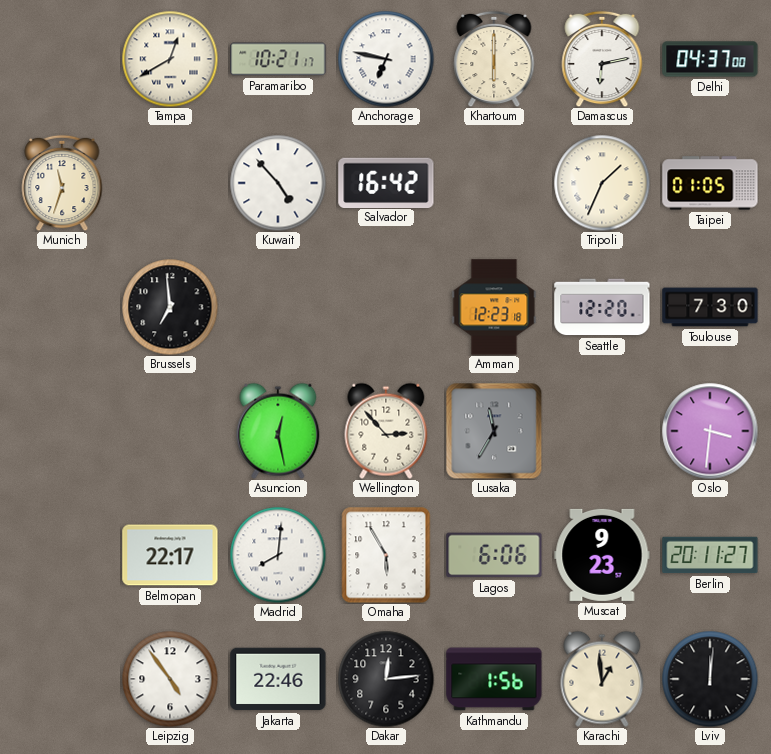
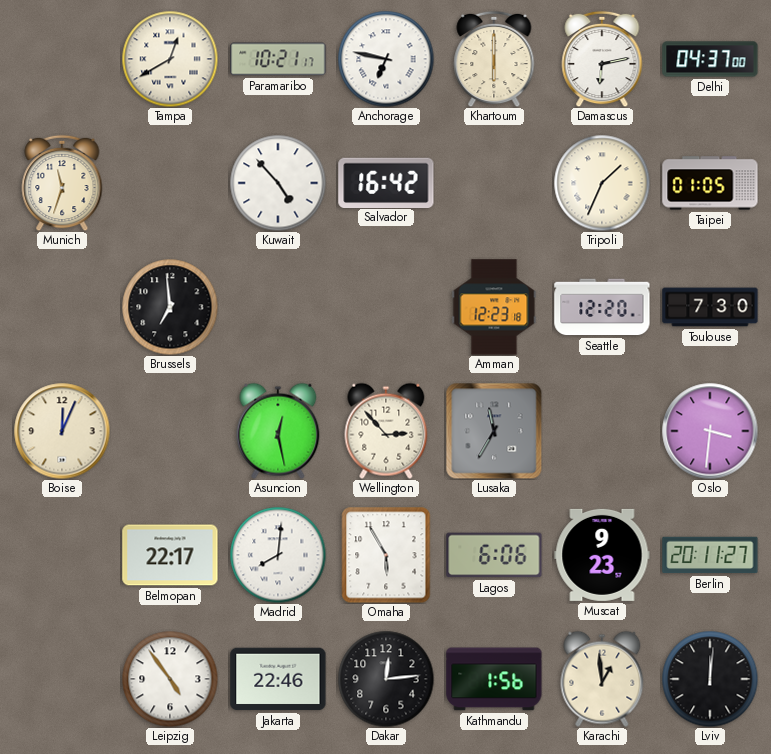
Boise: none -> 12:04
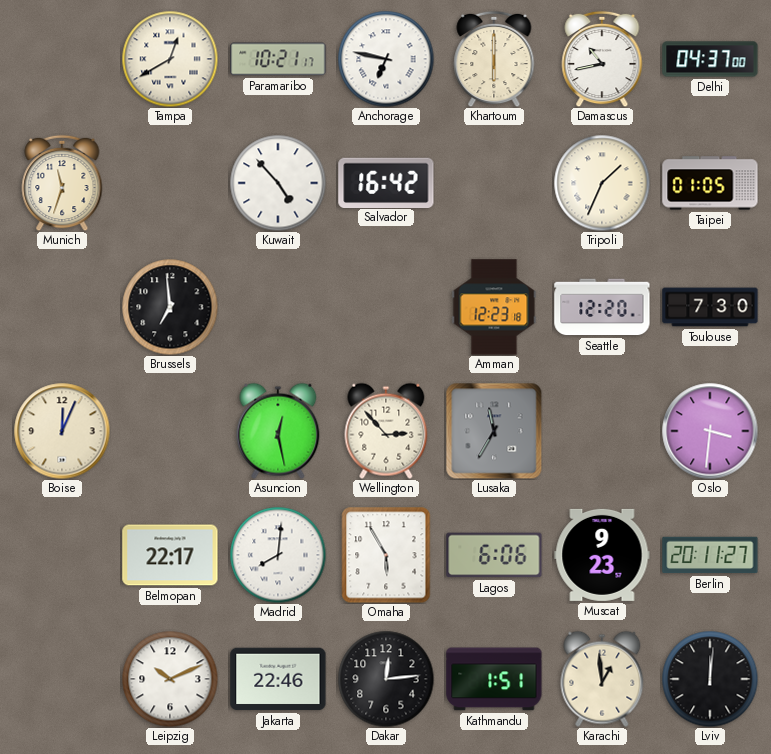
Damascus: 6:13 -> 10:43
Leipzig: 4:54 -> 10:11
Kathmandu: 1:56 -> 1:51
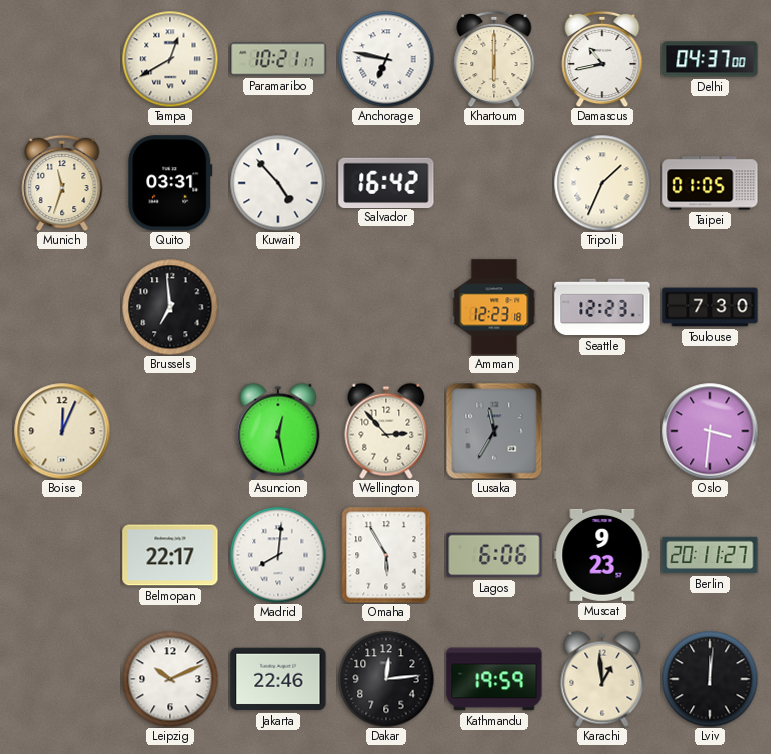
Quito: none -> 03:31
Seattle: 12:20 -> 12:23
Kathmandu: 1:51 -> 19:59
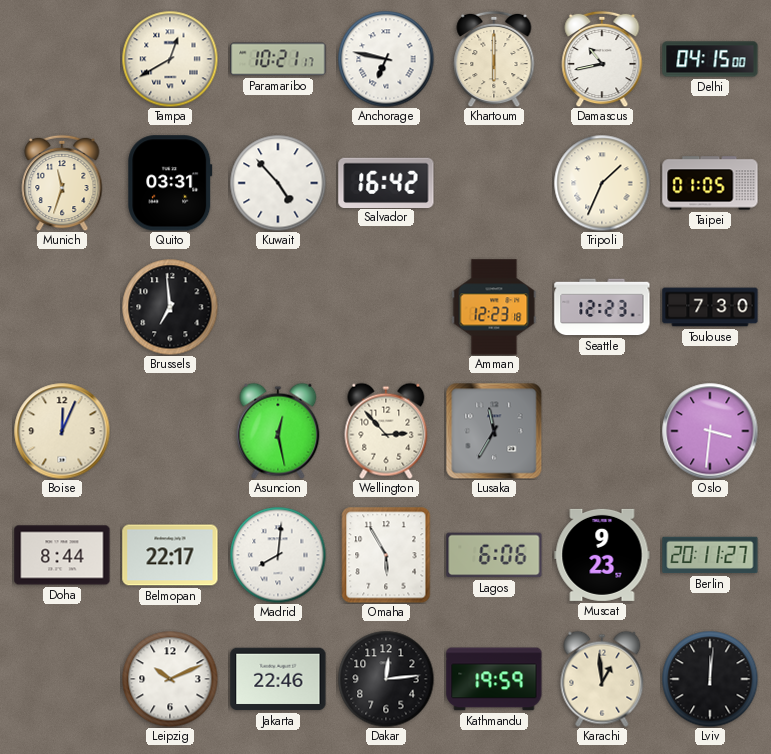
Delhi: 04:37 -> 04:15
Doha: none -> 8:44
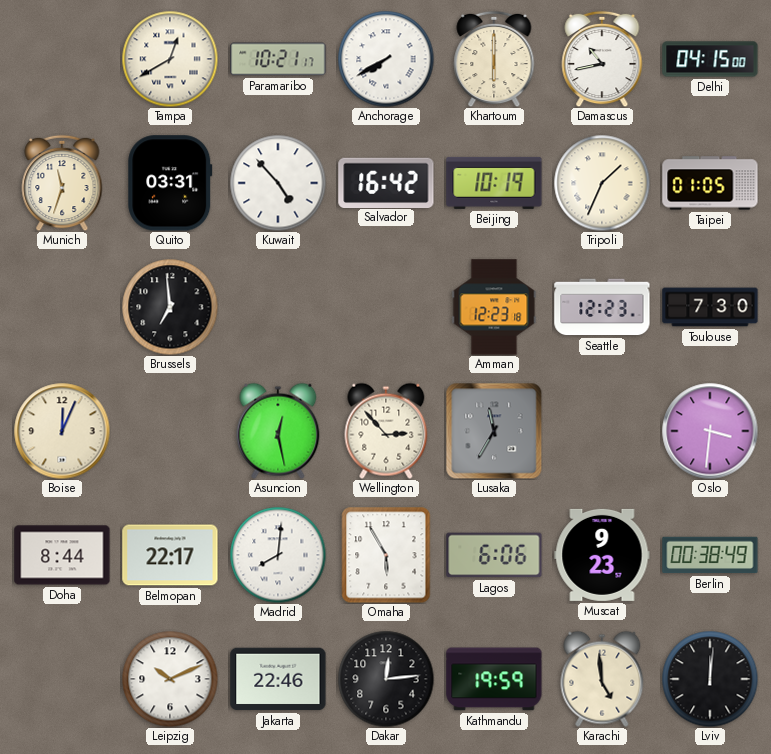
Anchorage: 6:47 -> 7:40
Beijing: none -> 10:19
Berlin: 20:11 -> 00:38
Karachi: 12:59 -> 4:59
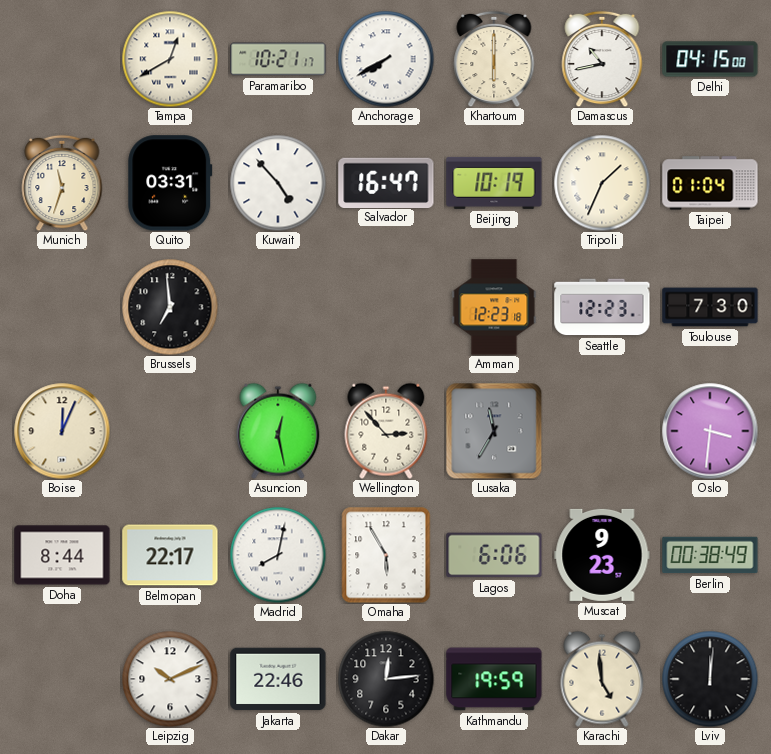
Salvador: 16:42 -> 16:47
Taipei: 01:05 -> 01:04
Madrid: 8:01 -> 8:02
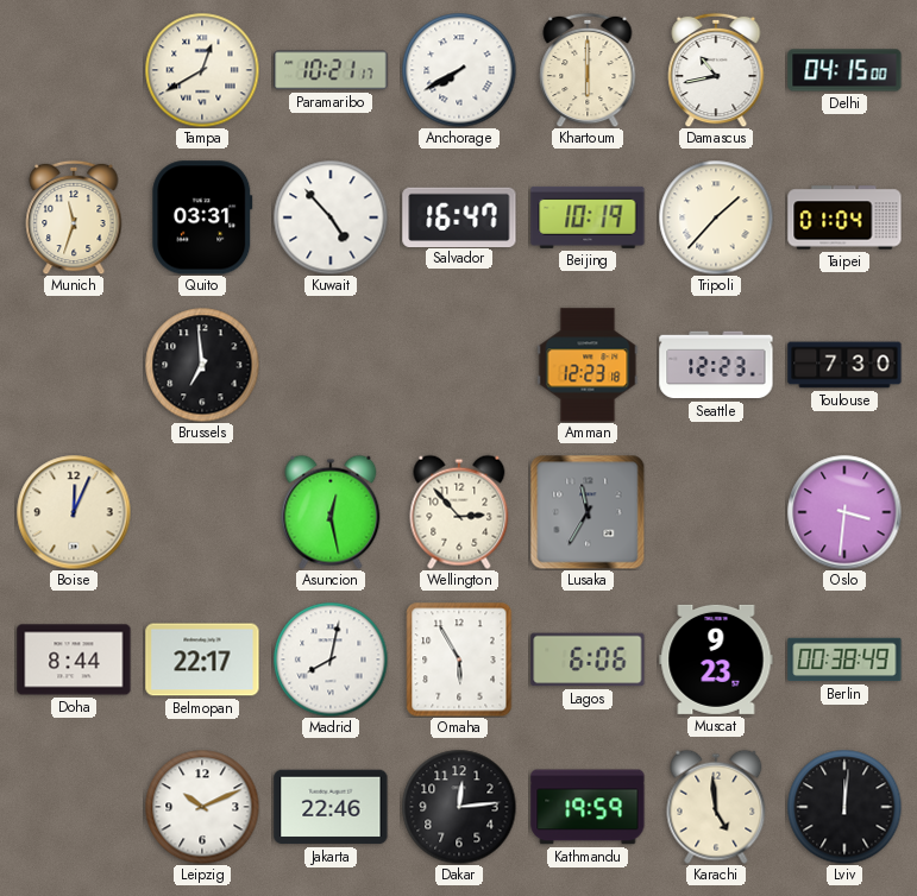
Tripoli: 1:34 -> 1:37
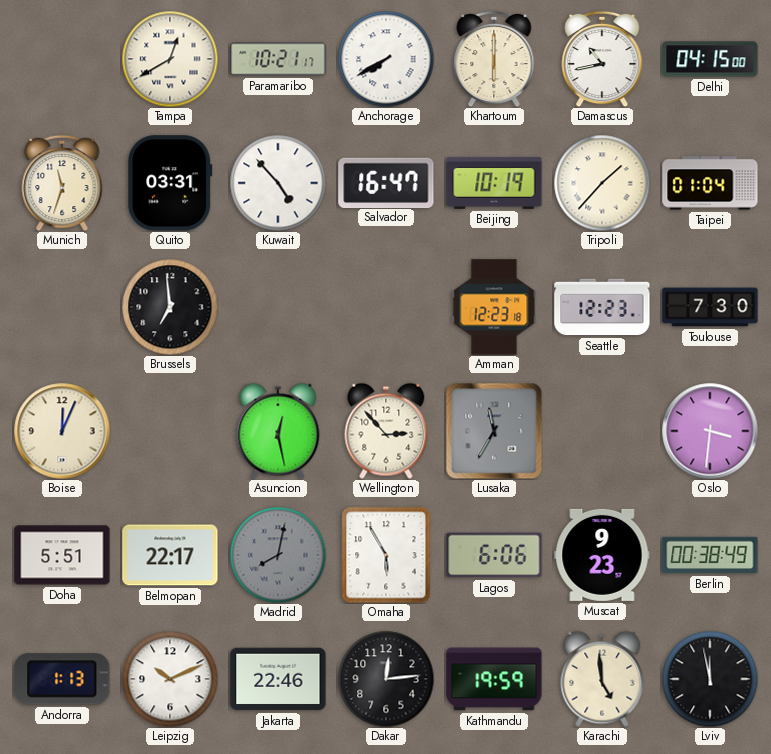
Doha: 8:44 -> 5:51
Madrid dial: white -> grey
Andorra: none -> 1:13
Lviv: 12:01 -> 11:58
